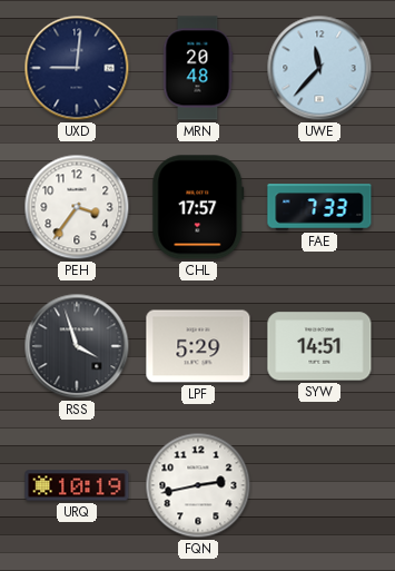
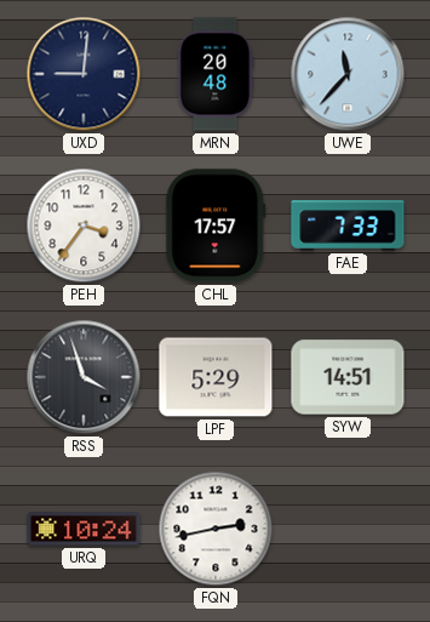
URQ: 10:19 -> 10:24
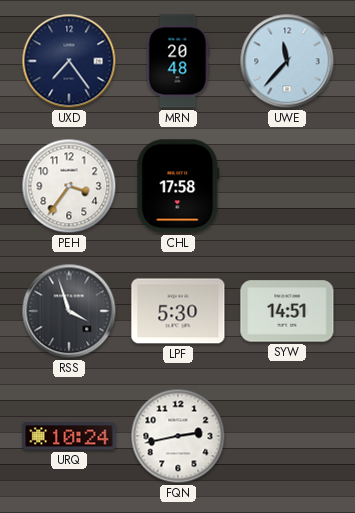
UXD: 9:01 -> 7:24
CHL: 17:57 -> 17:58
FAE: 7:33 -> none
LPF: 5:29 -> 5:30
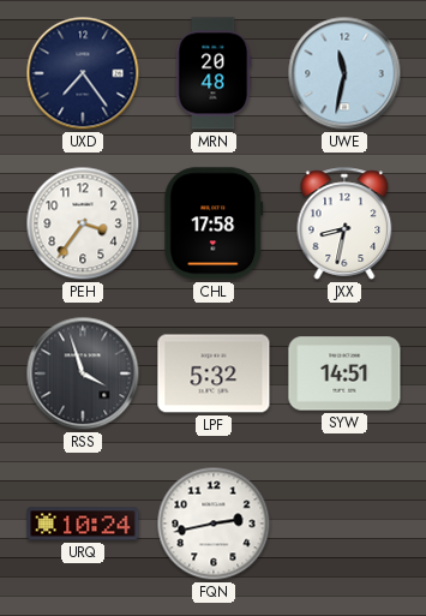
UWE: 11:37 -> 11:32
JXX: none -> 8:32
LPF: 5:30 -> 5:32
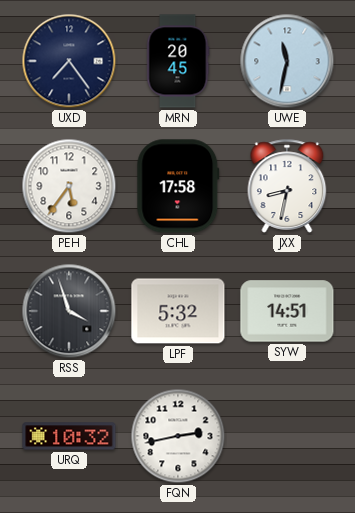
MRN: 20:48 -> 20:45
PEH: 3:36 -> 5:36
URQ: 10:24 -> 10:32
